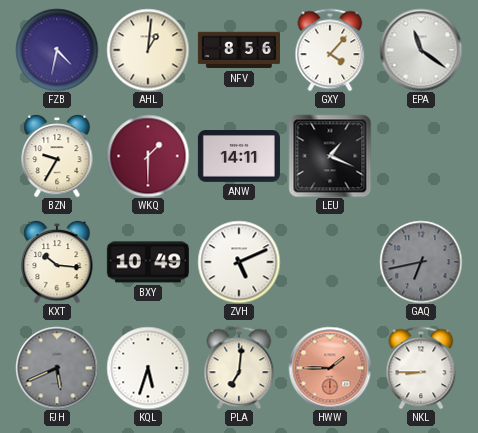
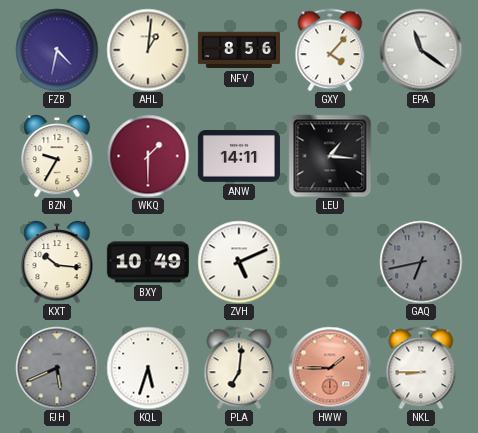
LEU: 1:19 -> 1:16
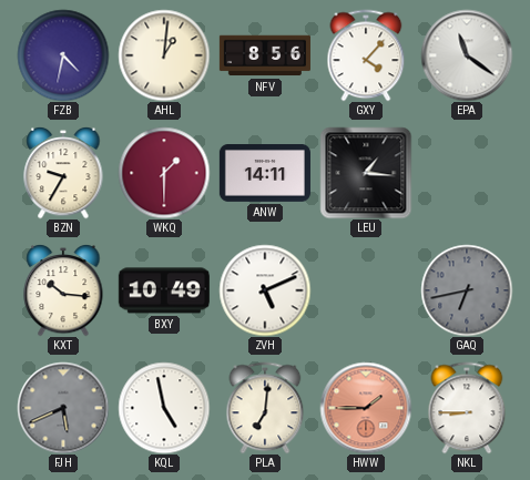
KQL: 5:33 -> 4:58
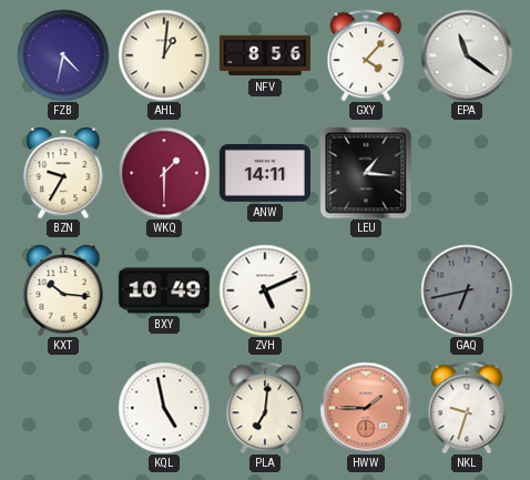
FJH: 5:41 -> none
NKL: 8:45 -> 9:33
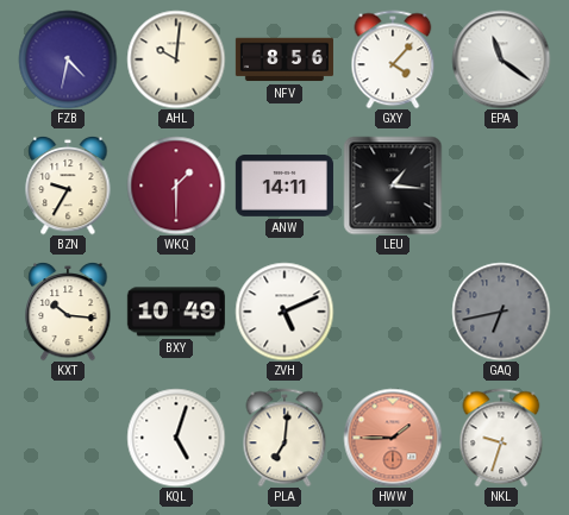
AHL: 1:01 -> 10:01
KQL: 4:58 -> 5:03
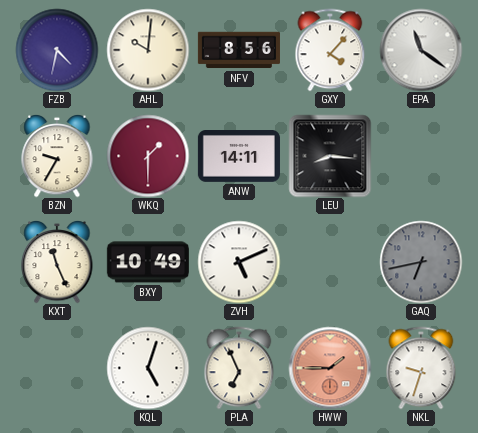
LEU: 1:16 -> 8:16
KXT: 10:16 -> 11:26
PLA: 7:01 -> 6:56
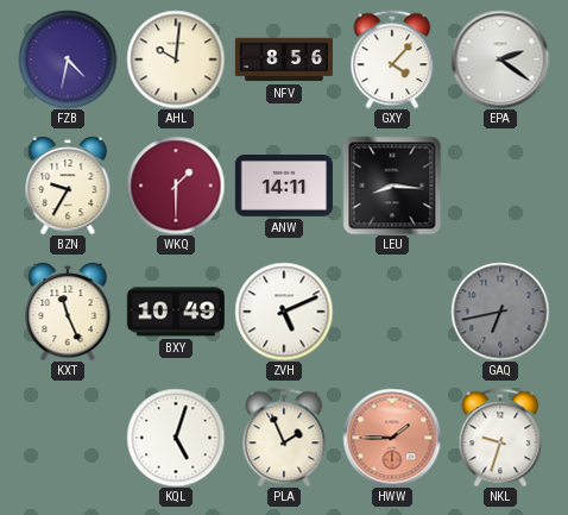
EPA: 11:21 -> 2:21
PLA: 6:56 -> 1:56
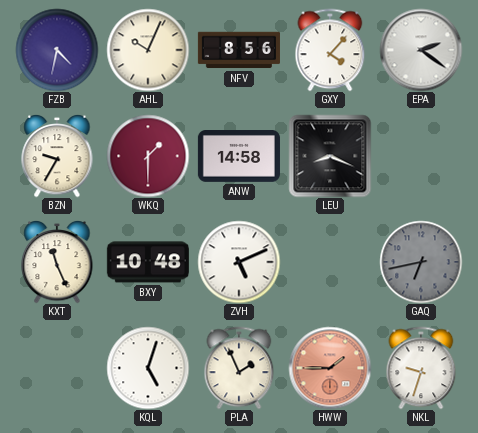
AHL: 10:01 -> 10:04
ANW: 14:11 -> 14:58
LEU: 8:16 -> 8:19
BXY: 10:49 -> 10:48
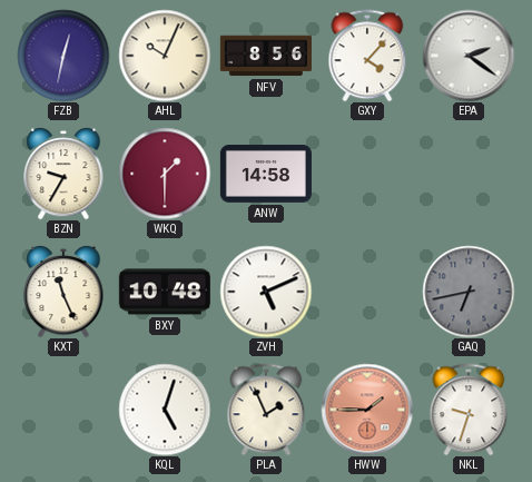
FZB: 4:32 -> 12:32
LEU: 8:19 -> none
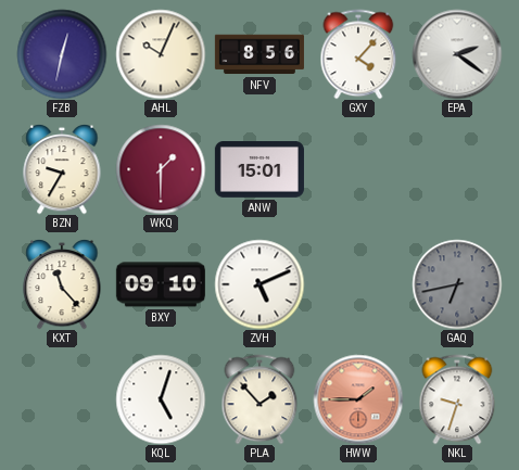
ANW: 14:58 -> 15:01
KXT: 11:26 -> 11:23
BXY: 10:48 -> 09:10
PLA: 1:56 -> 1:53
